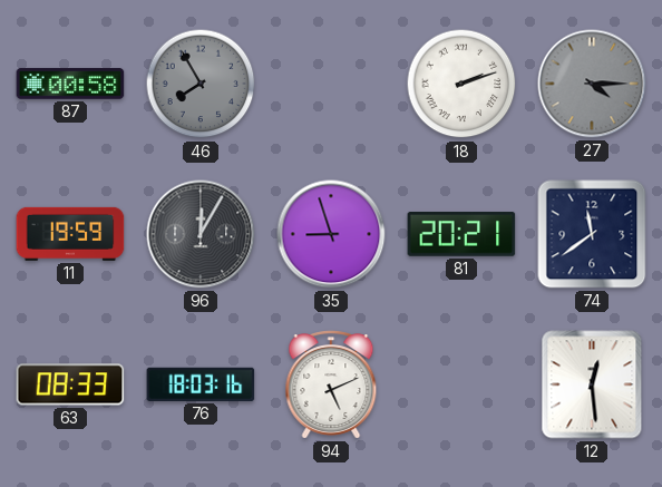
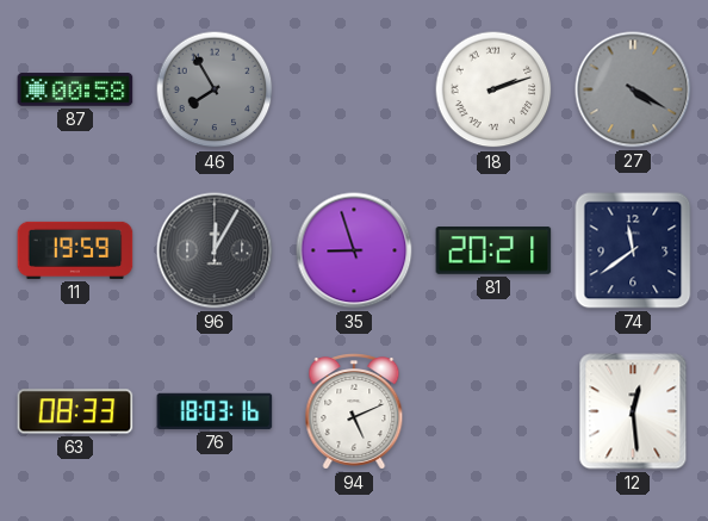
27: 4:15 -> 4:20
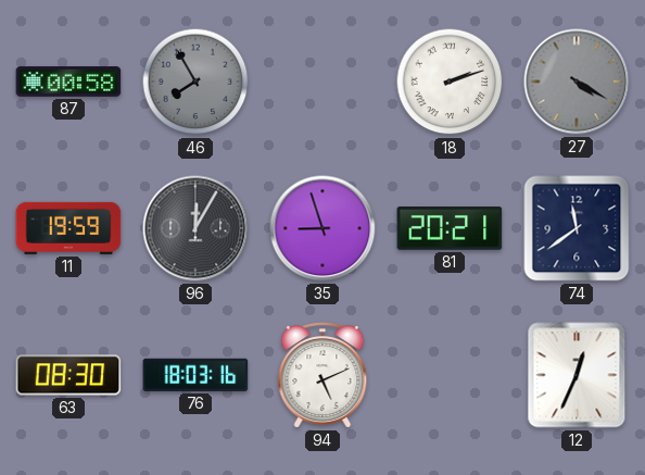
63: 08:33 -> 08:30
12: 12:29 -> 12:34
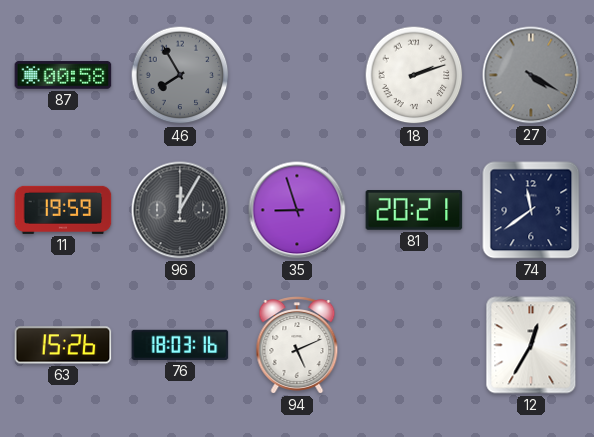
63: 08:30 -> 15:26
12: 12:34 -> 12:35
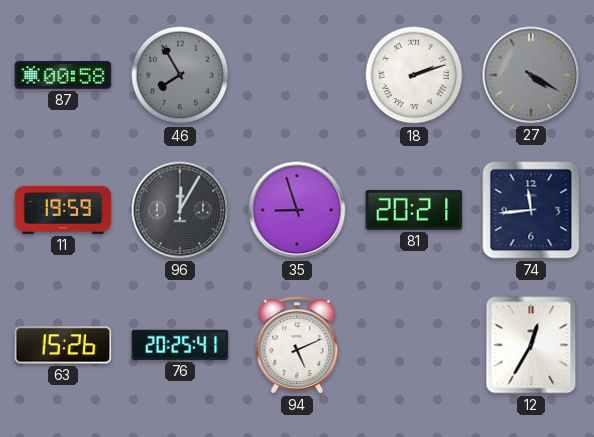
74: 11:39 -> 11:44
76: 18:03 -> 20:25
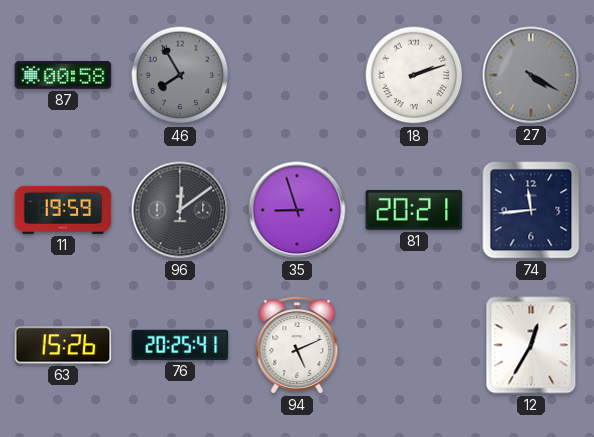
96: 12:05 -> 12:09
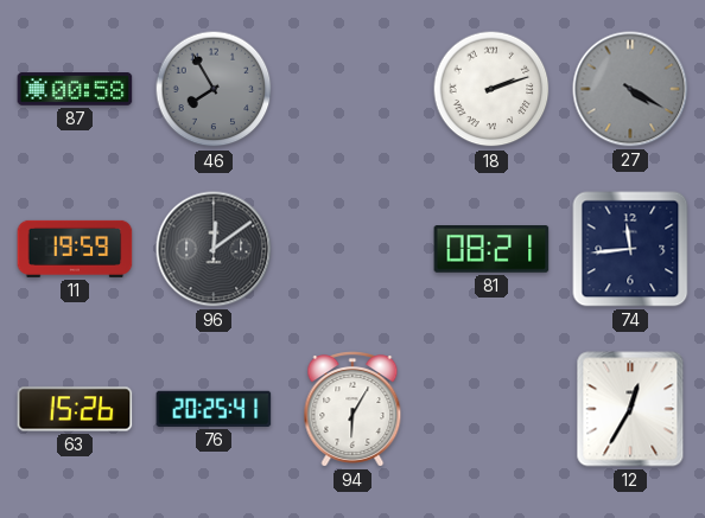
35: 8:57 -> none
81: 20:21 -> 08:21
94: 5:11 -> 6:05
